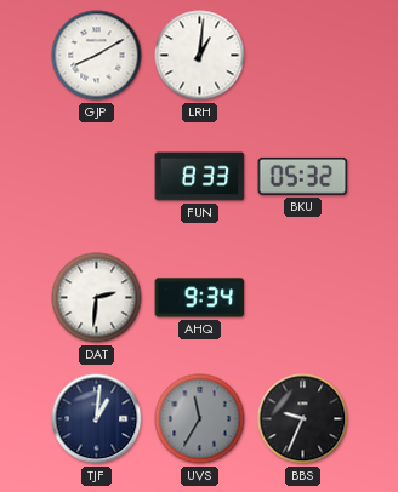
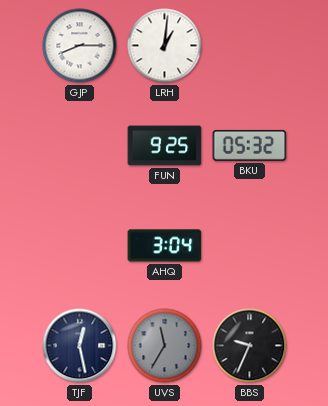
GJP: 8:10 -> 8:15
FUN: 8:33 -> 9:25
DAT: 2:31 -> none
AHQ: 9:34 -> 3:04
TJF: 1:01 -> 12:28
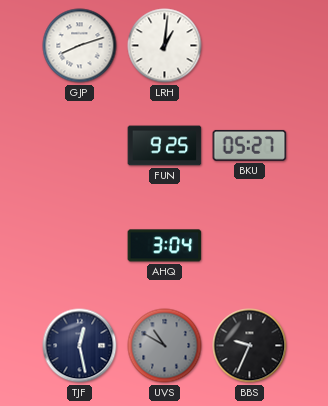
GJP: 8:15 -> 8:12
BKU: 05:32 -> 05:27
UVS: 11:35 -> 10:50
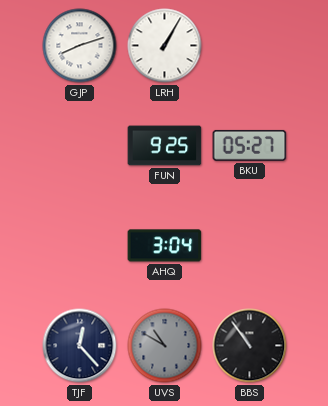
LRH: 1:01 -> 1:05
TJF: 12:28 -> 12:23
BBS: 9:34 -> 10:54
